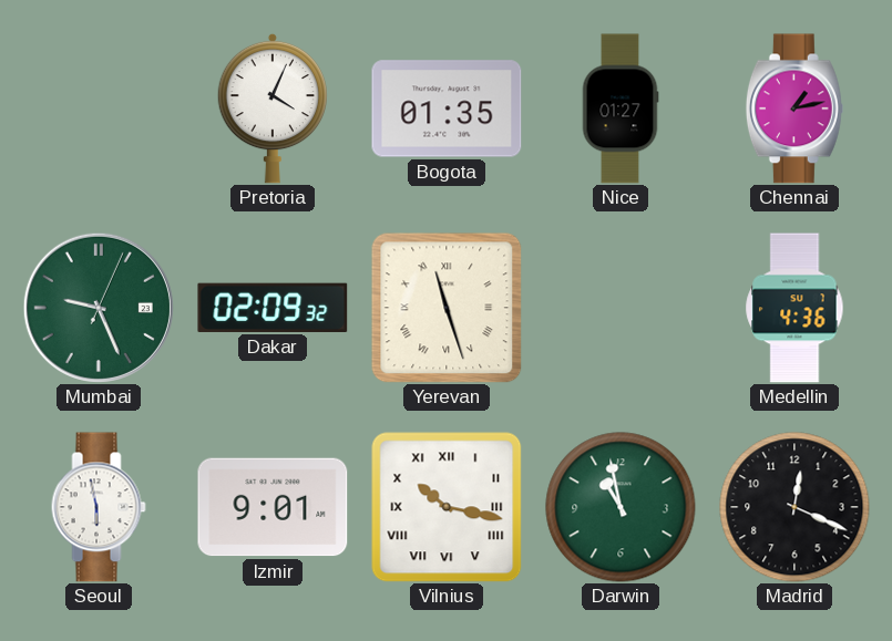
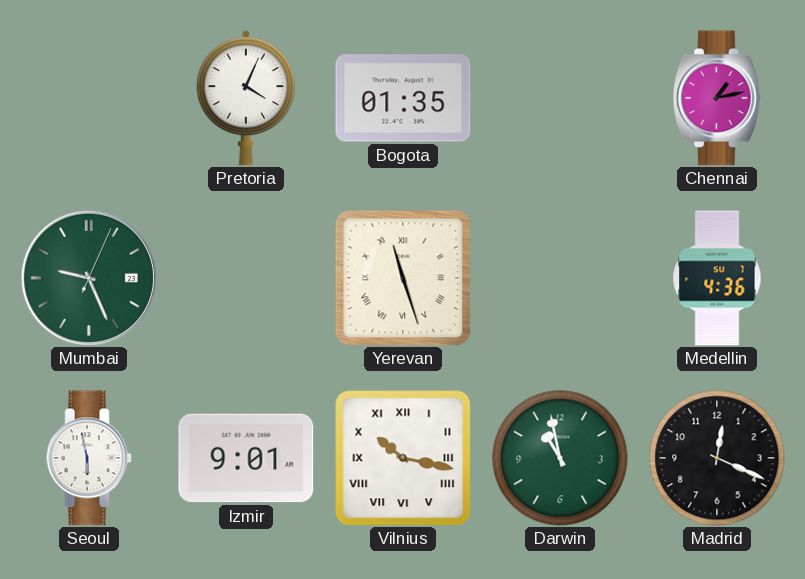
Nice: 01:27 -> none
Dakar: 02:09 -> none
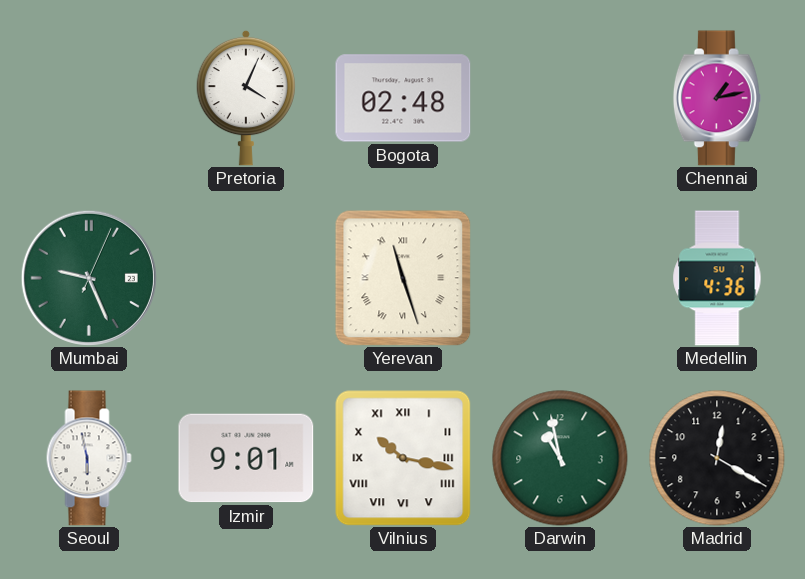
Bogota: 01:35 -> 02:48
Madrid: 12:19 -> 12:20
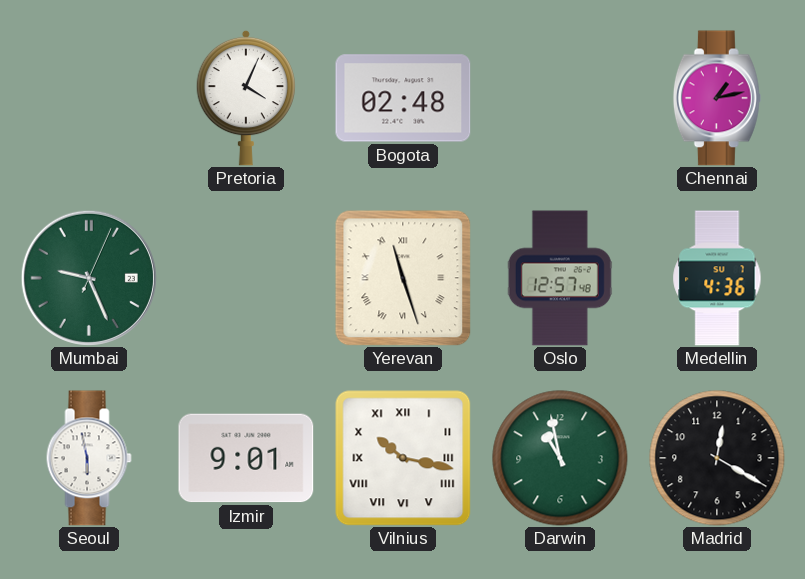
Oslo: none -> 12:57
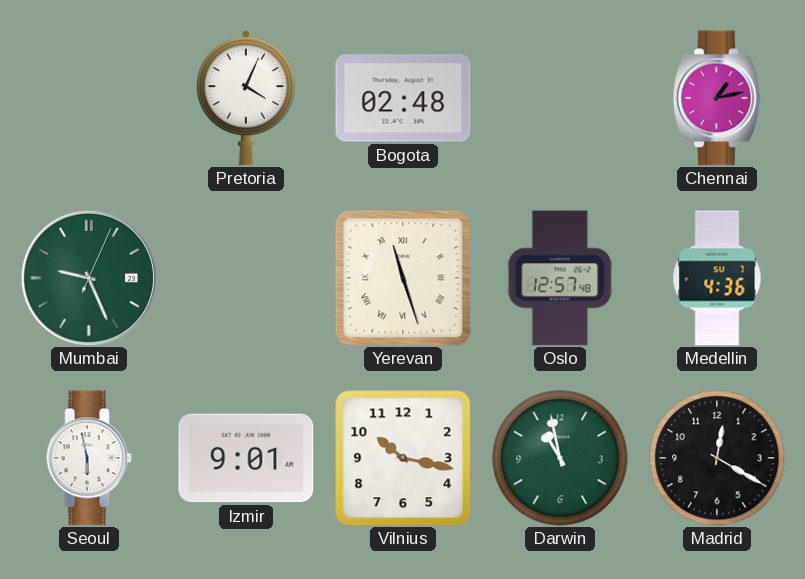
Vilnius numerals: Roman -> Arabic
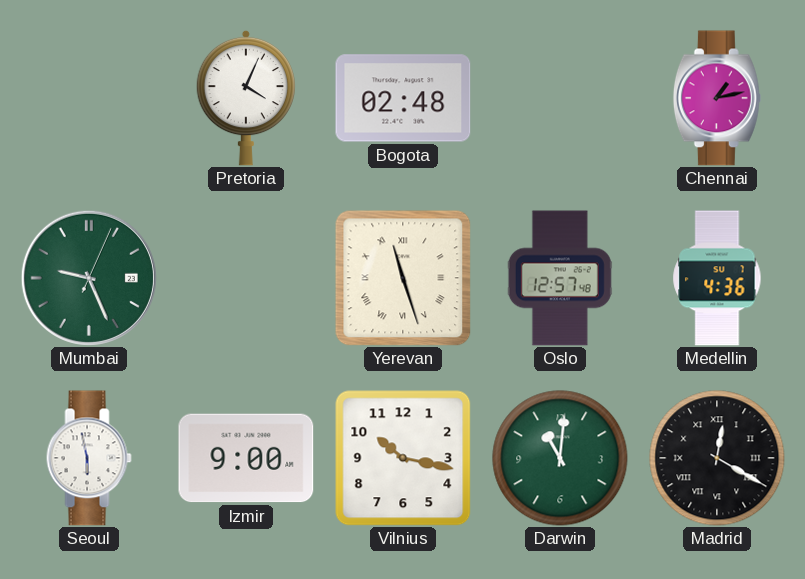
Izmir: 9:01 -> 9:00
Darwin: 10:58 -> 11:01
Madrid numerals: Arabic -> Roman
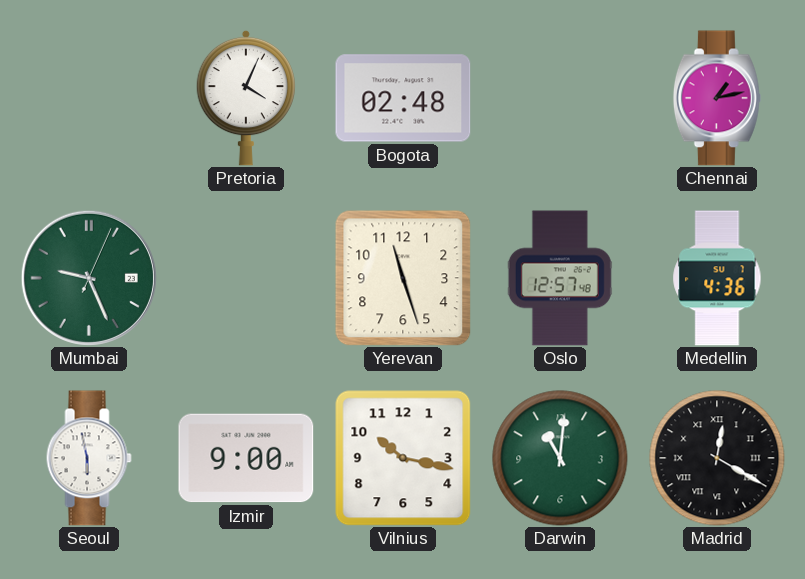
Yerevan numerals: Roman -> Arabic
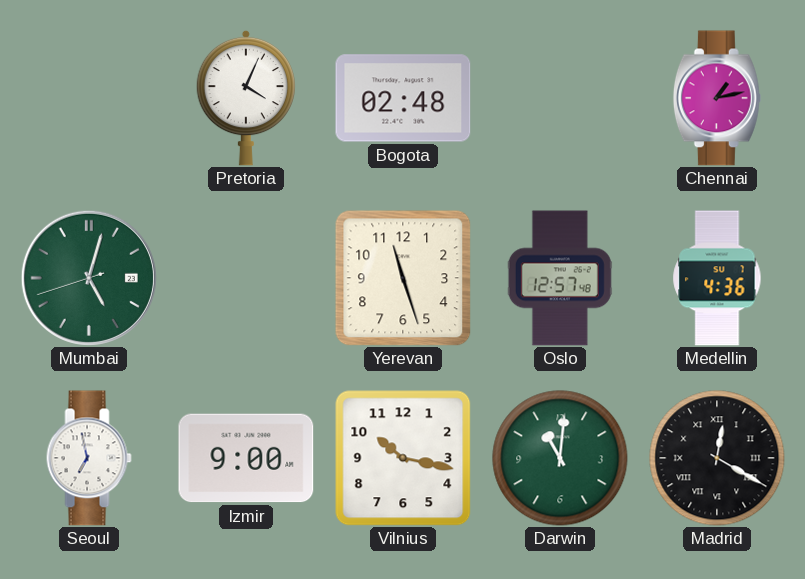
Mumbai: 9:26 -> 5:02
Seoul: 5:58 -> 6:58
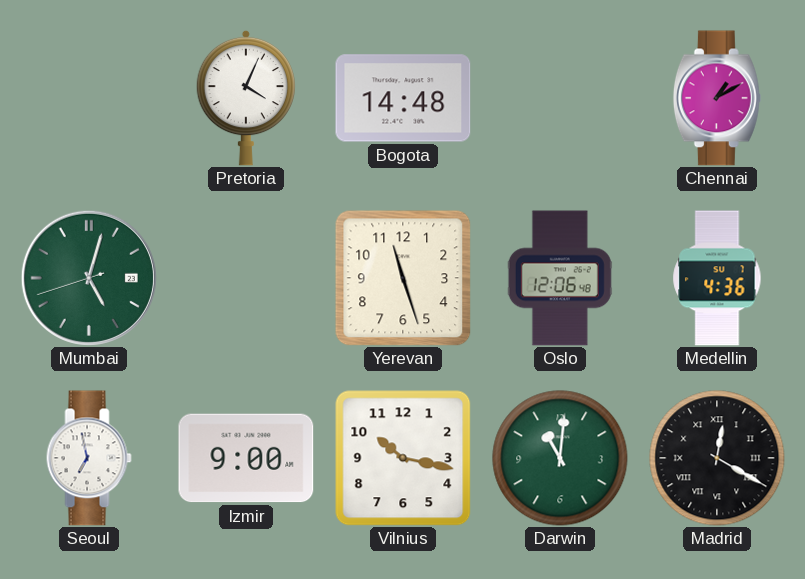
Bogota: 02:48 -> 14:48
Chennai: 1:13 -> 1:10
Oslo: 12:57 -> 12:06
